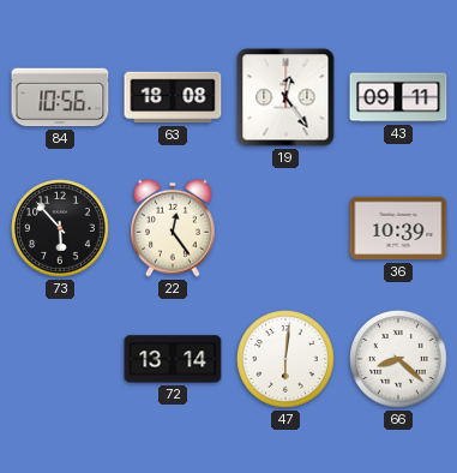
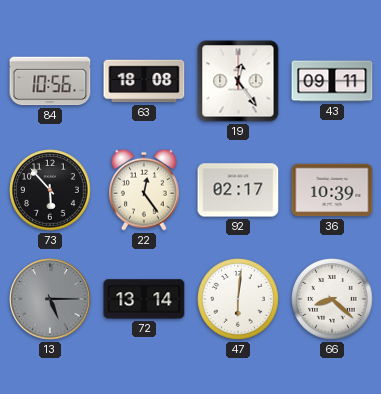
92: none -> 02:17
13: none -> 5:15
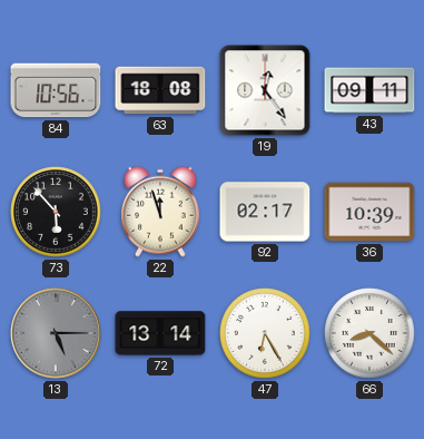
22: 12:24 -> 11:57
47: 6:01 -> 6:25
